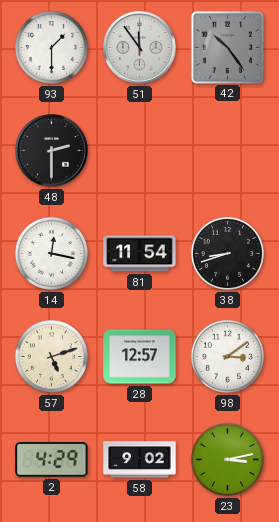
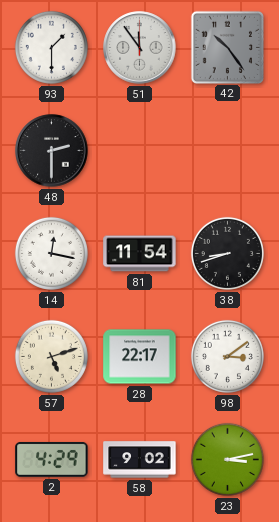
28: 12:57 -> 22:17
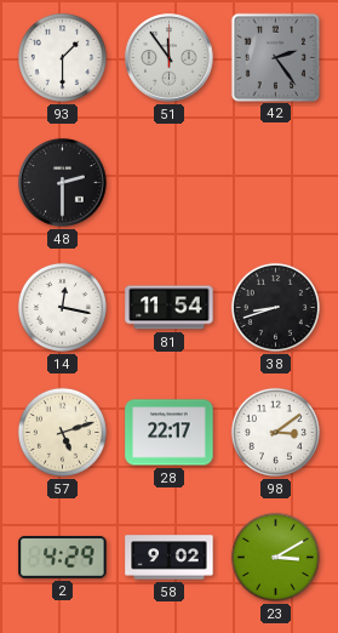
42: 10:24 -> 2:24
23: 3:13 -> 3:10
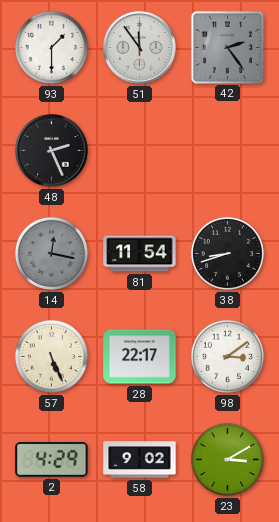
48: 2:30 -> 2:26
14 dial: white -> grey
57: 5:12 -> 5:26
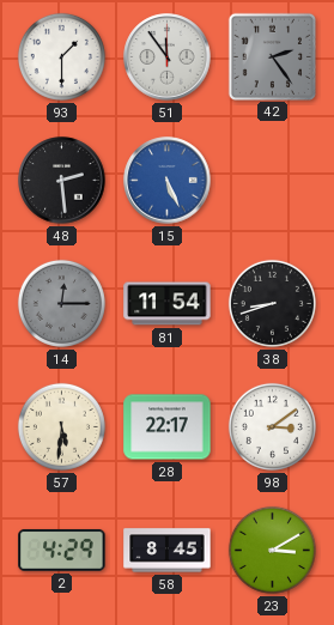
48: 2:26 -> 2:29
15: none -> 5:26
14: 12:17 -> 12:15
57: 5:26 -> 5:31
58: 9:02 -> 8:45
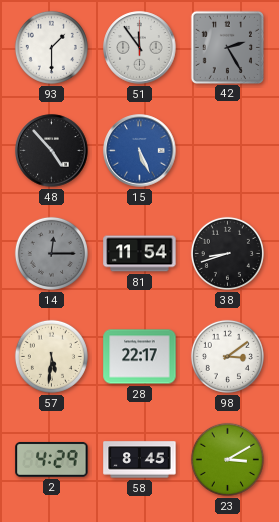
42: 2:24 -> 2:25
48: 2:29 -> 4:53
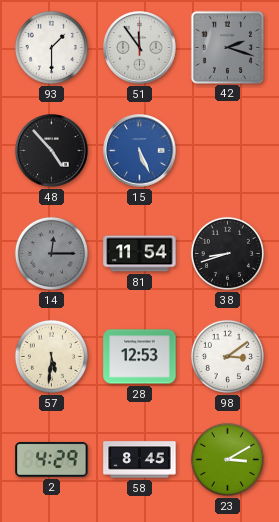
42: 2:25 -> 2:18
28: 22:17 -> 12:53
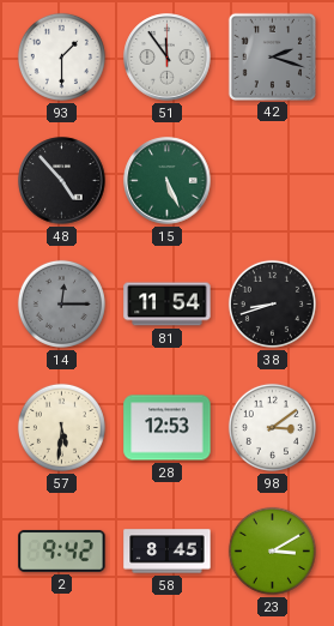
15 dial: blue -> green
2: 4:29 -> 9:42
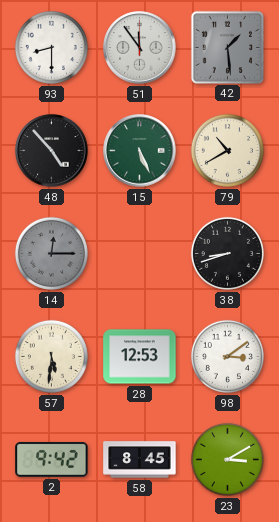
93: 1:30 -> 8:30
42: 2:18 -> 1:29
79: none -> 10:40
81: 11:54 -> none
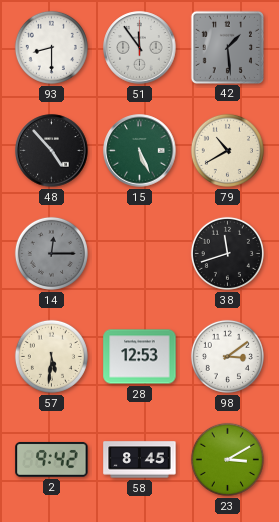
38: 8:42 -> 11:42
